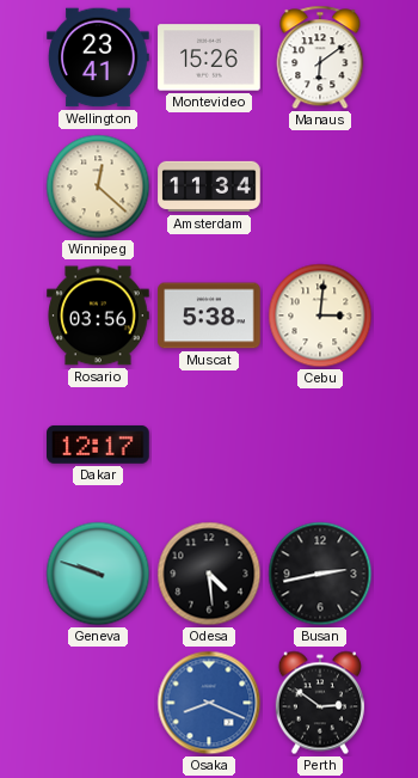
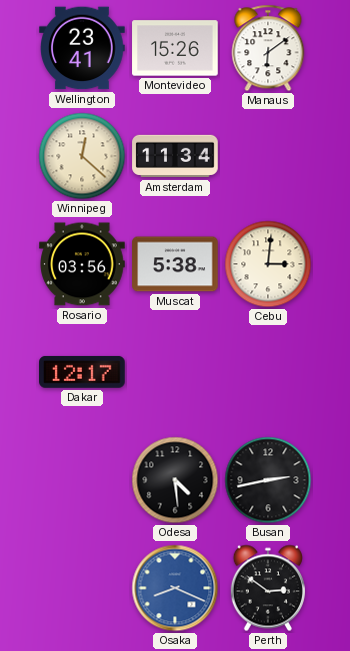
Geneva: 9:48 -> none
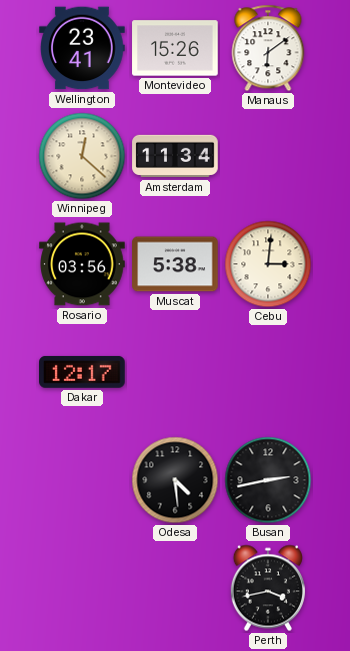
Osaka: 8:19 -> none
Perth: 2:51 -> 3:43
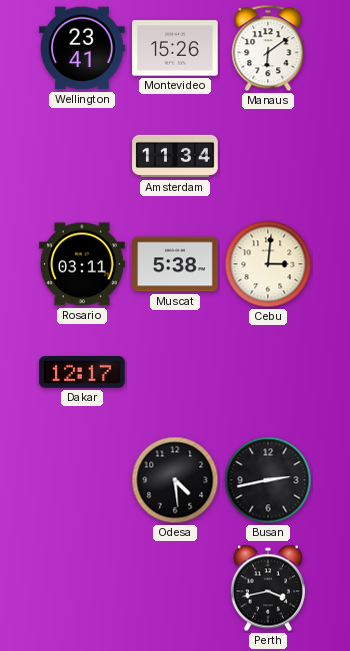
Winnipeg: 12:22 -> none
Rosario: 03:56 -> 03:11
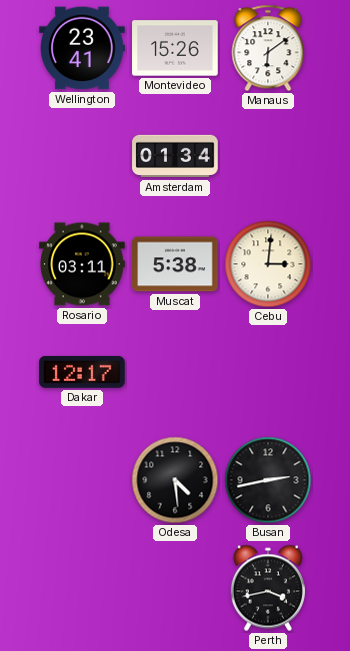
Amsterdam: 11:34 -> 01:34
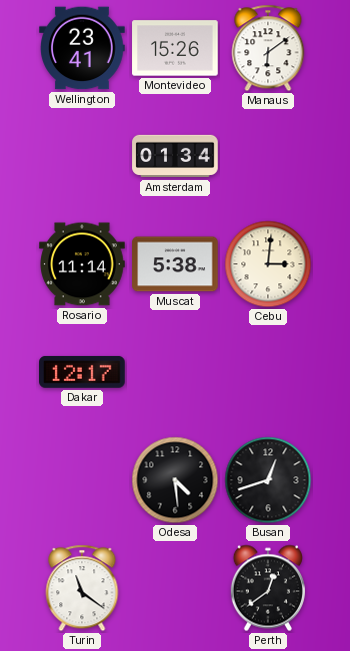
Rosario: 03:11 -> 11:14
Busan: 2:43 -> 12:42
Turin: none -> 11:21
Perth: 3:43 -> 12:39
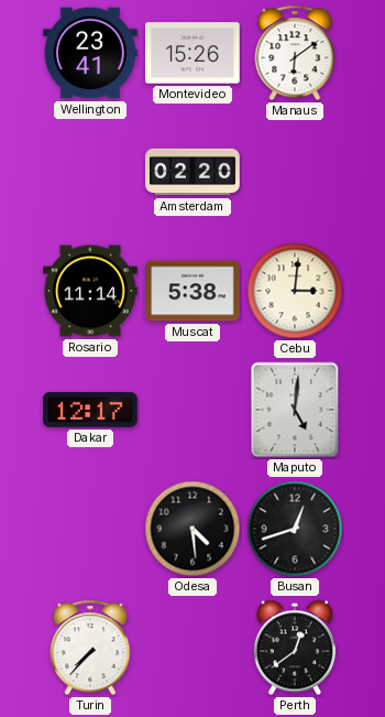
Amsterdam: 01:34 -> 02:20
Maputo: none -> 5:01
Turin: 11:21 -> 7:37
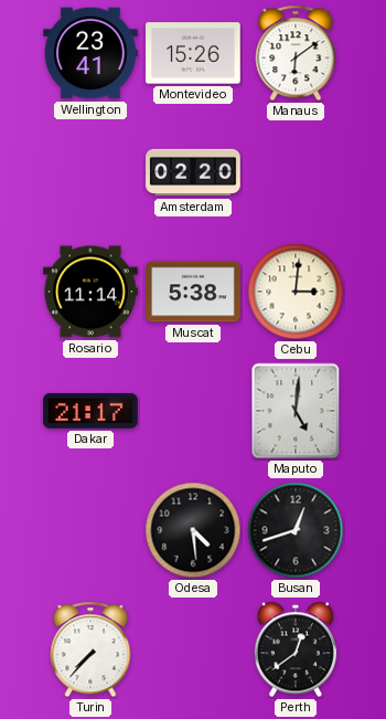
Dakar: 12:17 -> 21:17
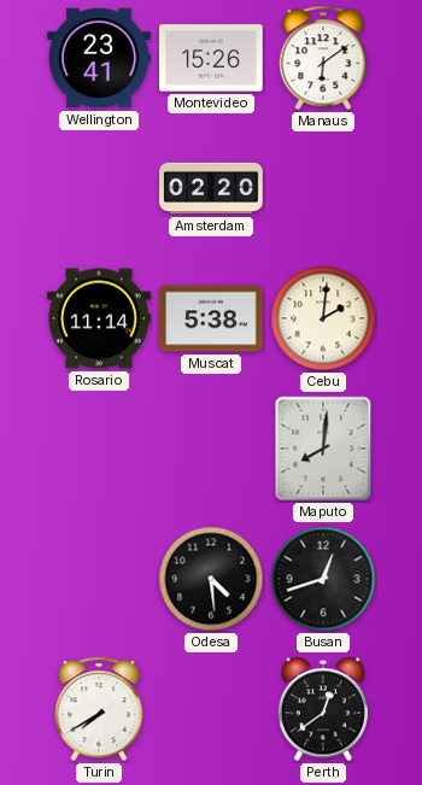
Cebu: 3:01 -> 2:01
Dakar: 21:17 -> none
Maputo: 5:01 -> 8:01
Turin: 7:37 -> 7:40
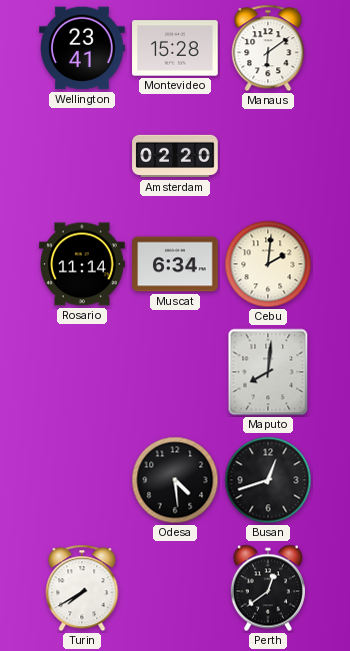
Montevideo: 15:26 -> 15:28
Muscat: 5:38 -> 6:34
